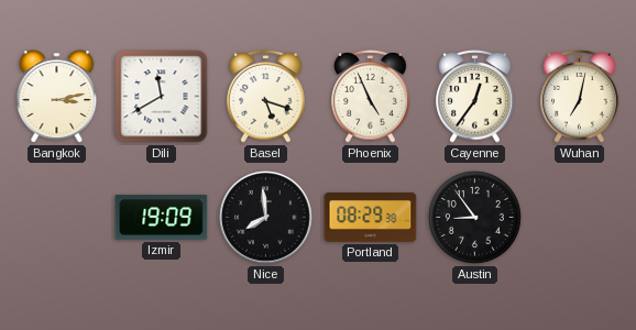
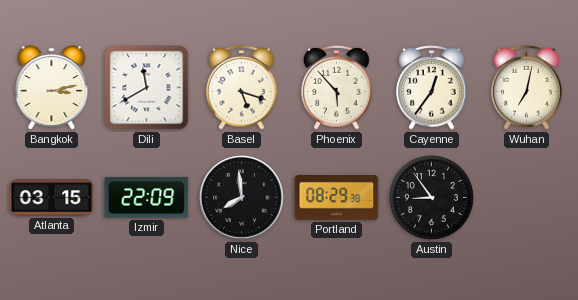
Phoenix: 4:56 -> 5:53
Atlanta: none -> 03:15
Izmir: 19:09 -> 22:09
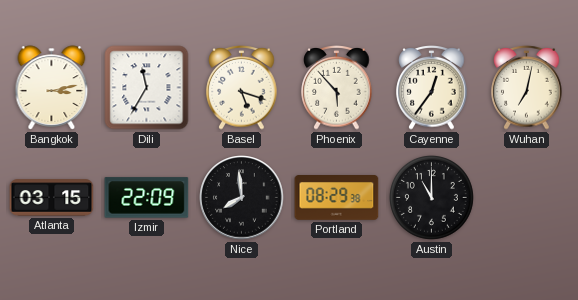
Dili: 11:40 -> 11:35
Austin: 8:54 -> 11:00
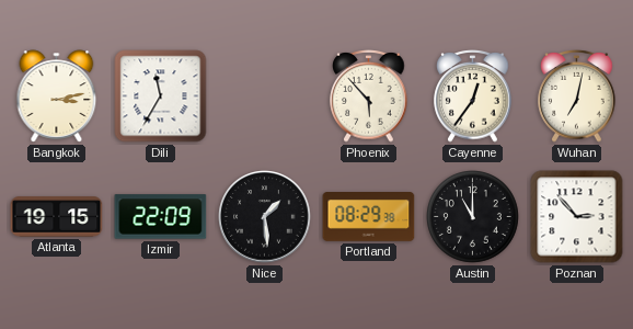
Basel: 5:18 -> none
Atlanta: 03:15 -> 19:15
Nice: 7:59 -> 1:29
Poznan: none -> 2:53
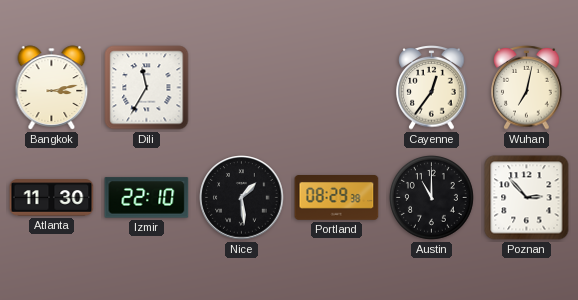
Phoenix: 5:53 -> none
Atlanta: 19:15 -> 11:30
Izmir: 22:09 -> 22:10
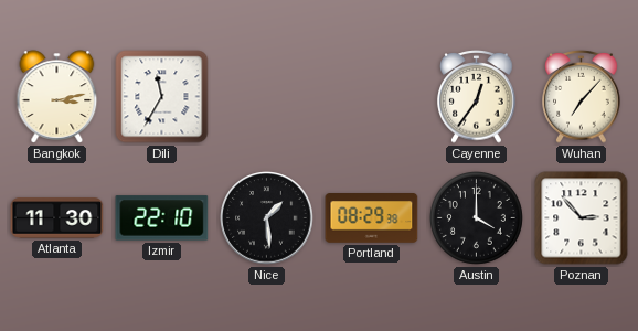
Wuhan: 7:02 -> 7:07
Austin: 11:00 -> 4:00
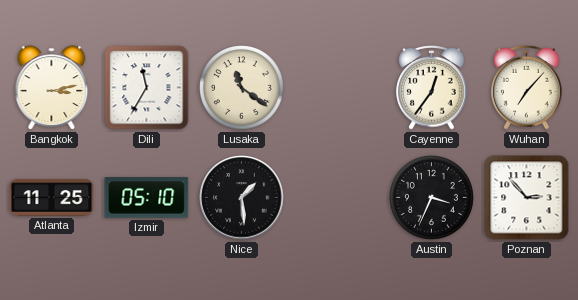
Lusaka: none -> 11:21
Atlanta: 11:30 -> 11:25
Izmir: 22:10 -> 05:10
Portland: 08:29 -> none
Austin: 4:00 -> 3:34
